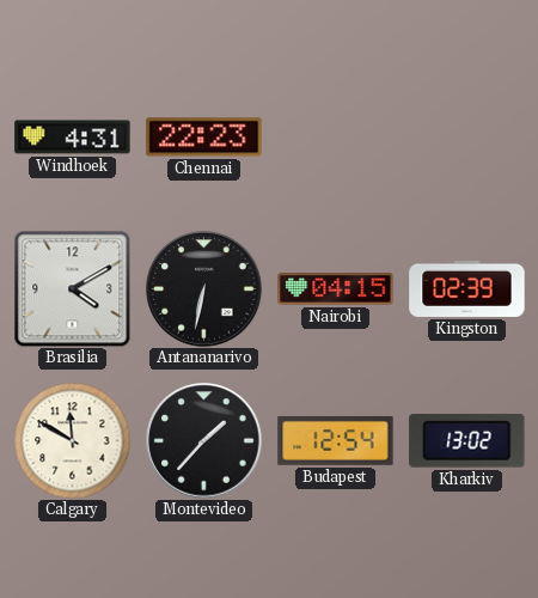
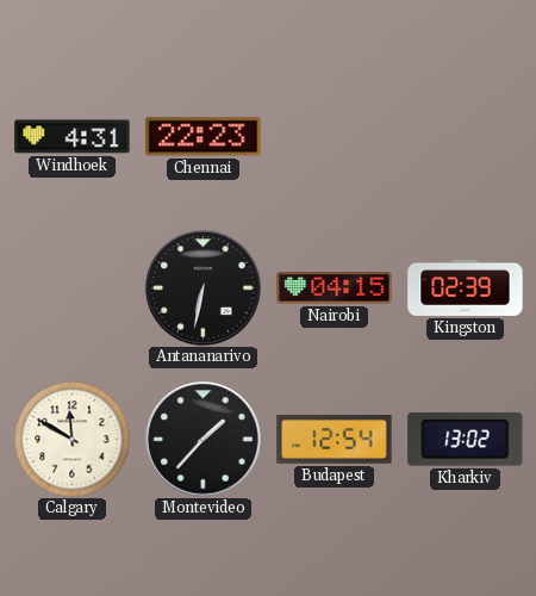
Brasilia: 4:10 -> none
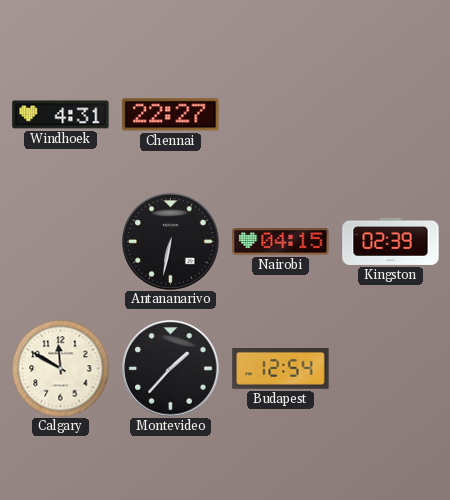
Chennai: 22:23 -> 22:27
Kharkiv: 13:02 -> none
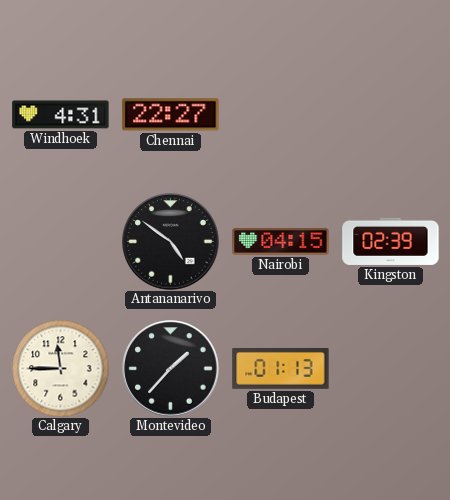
Antananarivo: 6:32 -> 4:51
Calgary: 11:50 -> 11:45
Budapest: 12:54 -> 01:13
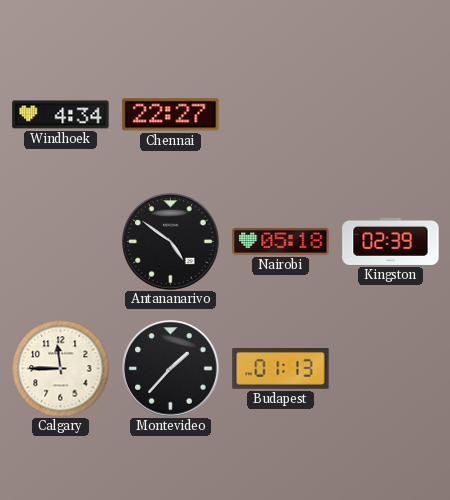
Windhoek: 4:31 -> 4:34
Nairobi: 04:15 -> 05:18
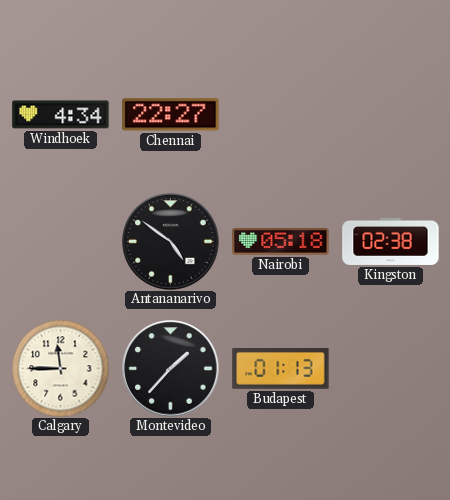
Kingston: 02:39 -> 02:38
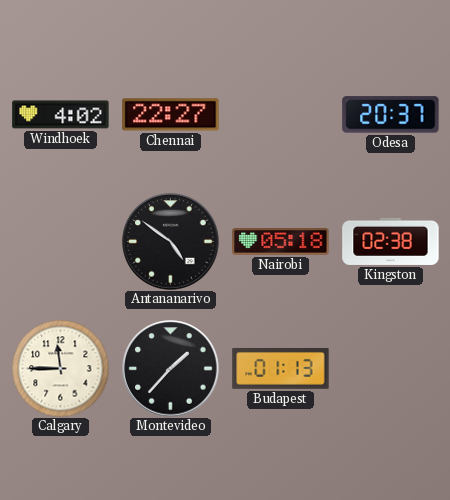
Windhoek: 4:34 -> 4:02
Odesa: none -> 20:37
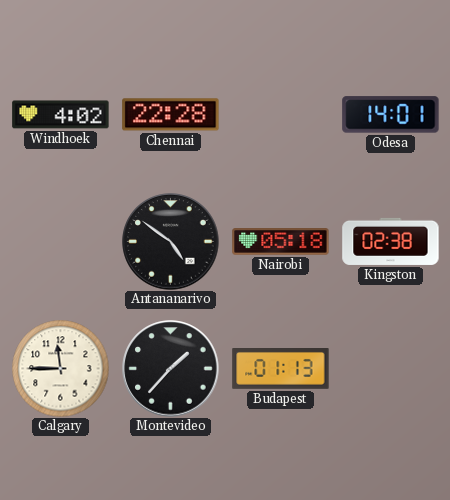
Chennai: 22:27 -> 22:28
Odesa: 20:37 -> 14:01
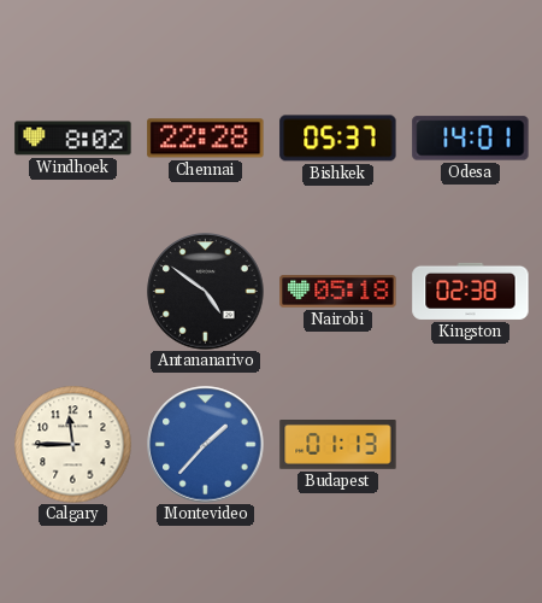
Windhoek: 4:02 -> 8:02
Bishkek: none -> 05:37
Montevideo dial: black -> blue
